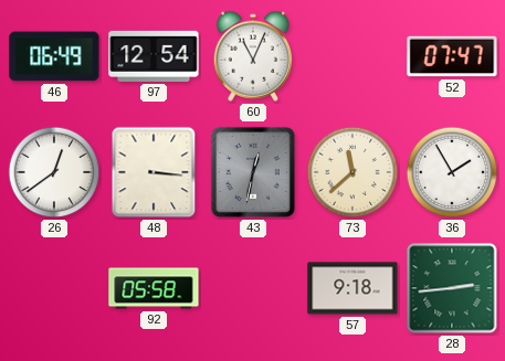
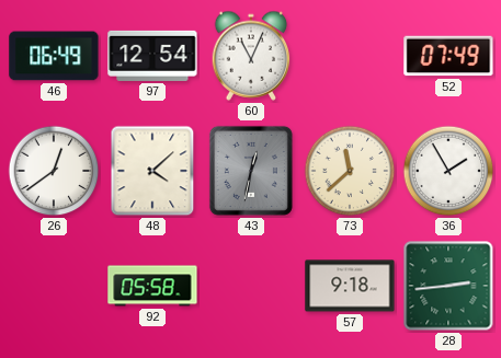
52: 07:47 -> 07:49
48: 3:16 -> 4:08
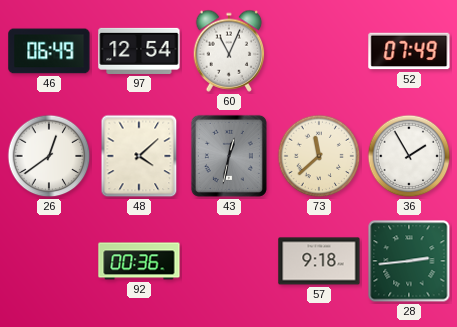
92: 05:58 -> 00:36
